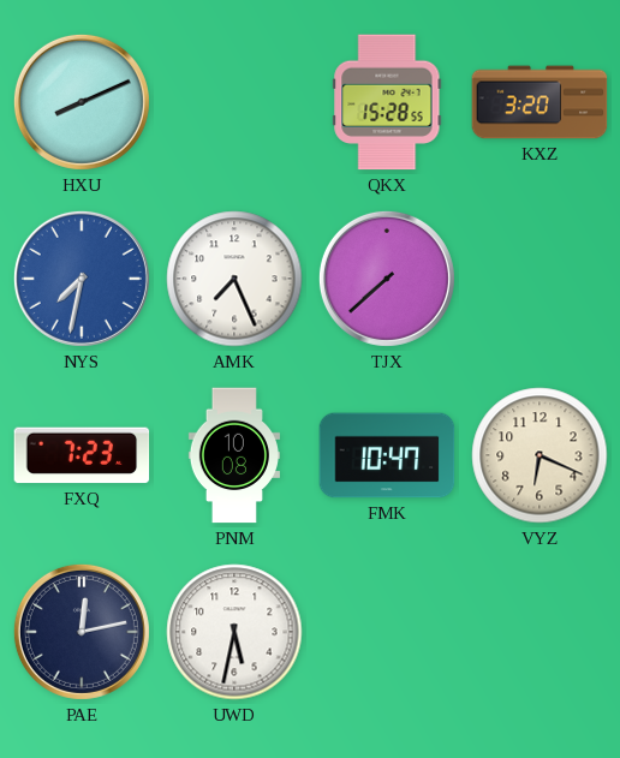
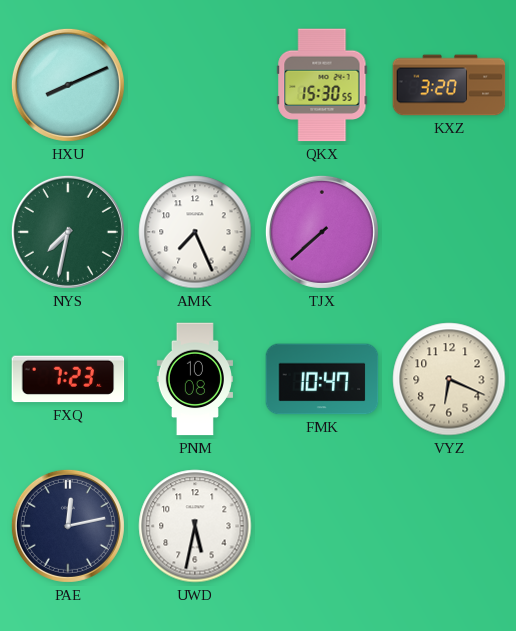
QKX: 15:28 -> 15:30
NYS dial: blue -> green
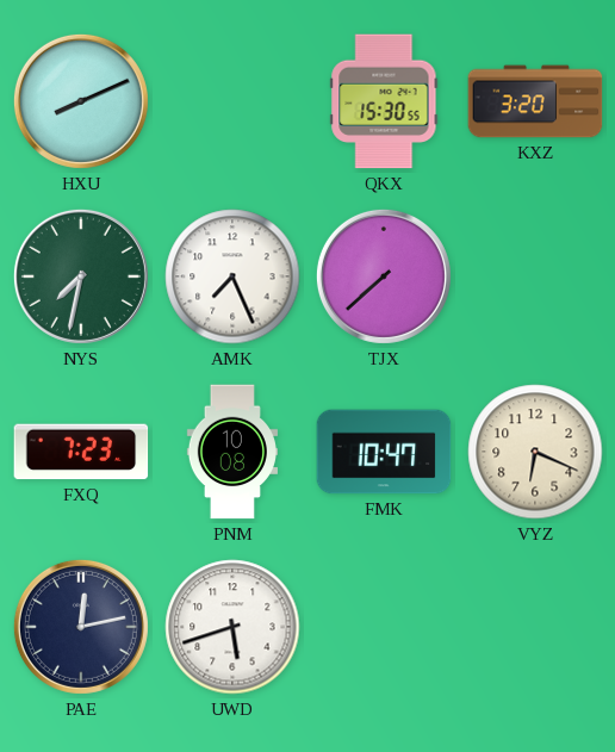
UWD: 5:32 -> 5:42
